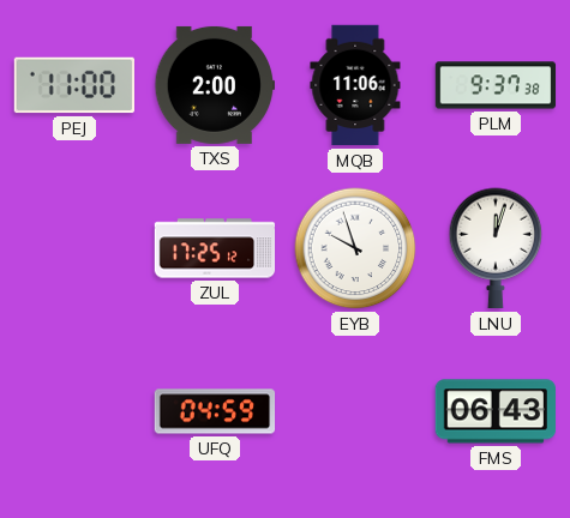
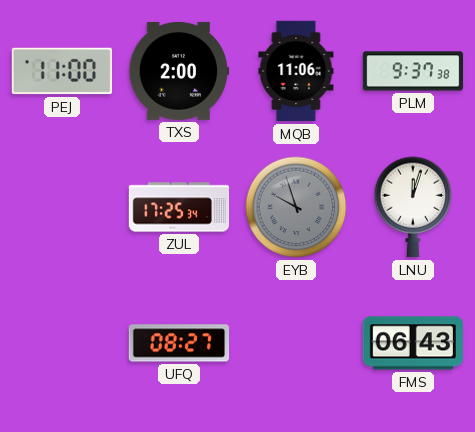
ZUL: 17:25:12 -> 17:25:34
EYB dial: white -> grey
UFQ: 04:59 -> 08:27
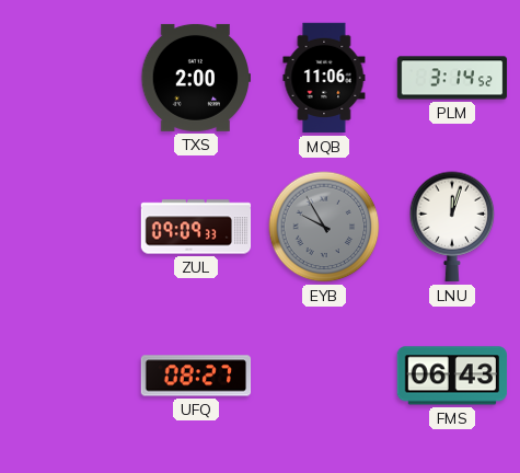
PEJ: 11:00 -> none
PLM: 9:37 -> 3:14
ZUL: 17:25 -> 09:09
EYB: 9:57 -> 9:55
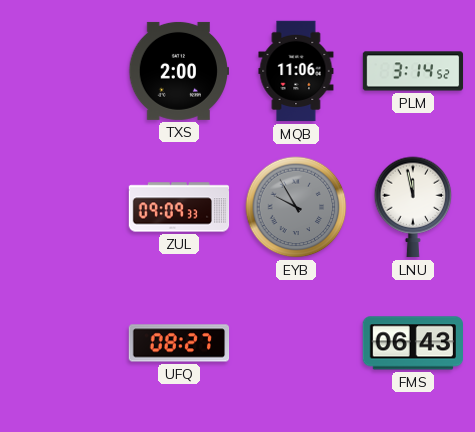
LNU: 12:03 -> 11:58
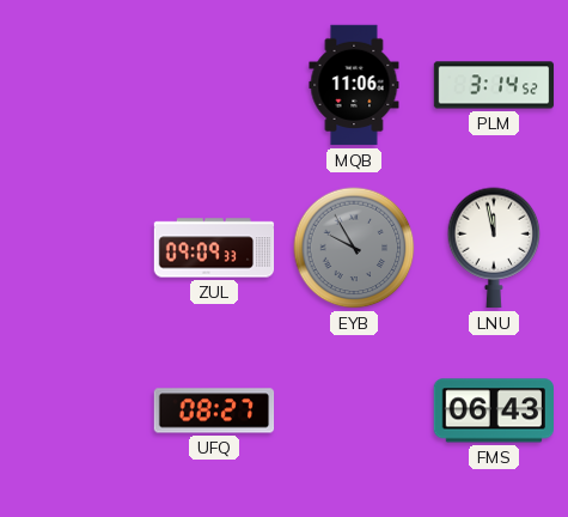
TXS: 2:00 -> none
